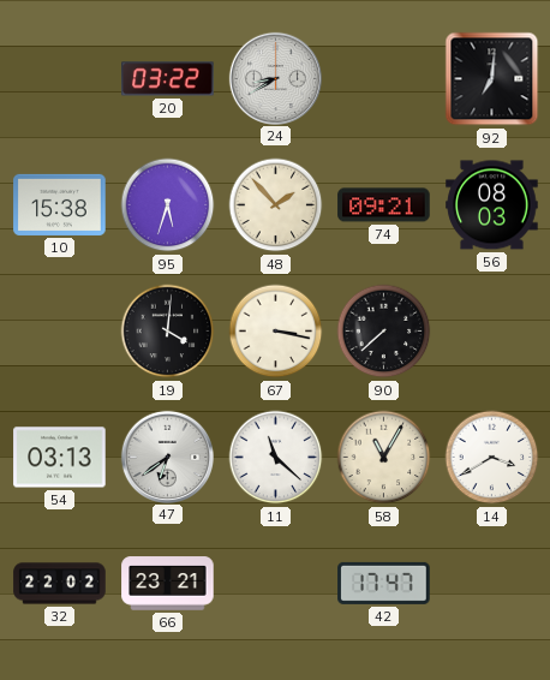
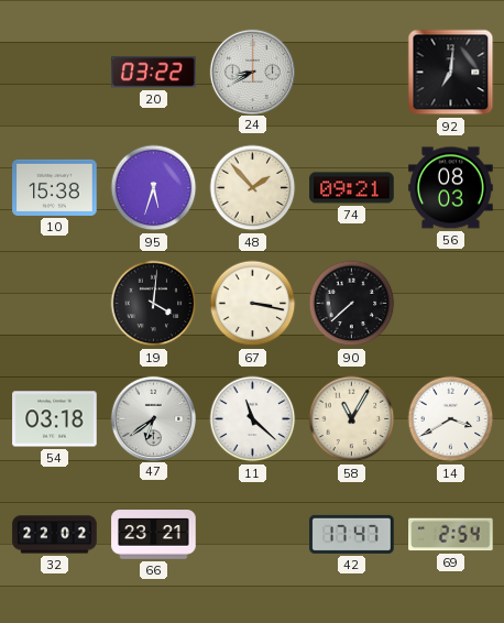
54: 03:13 -> 03:18
69: none -> 2:54
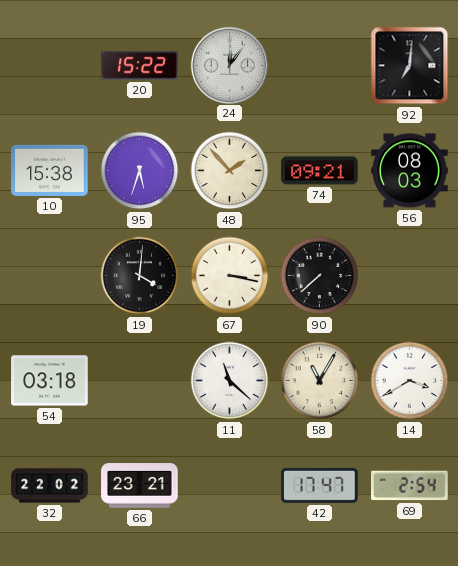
20: 03:22 -> 15:22
24: 8:40 -> 12:06
47: 6:39 -> none
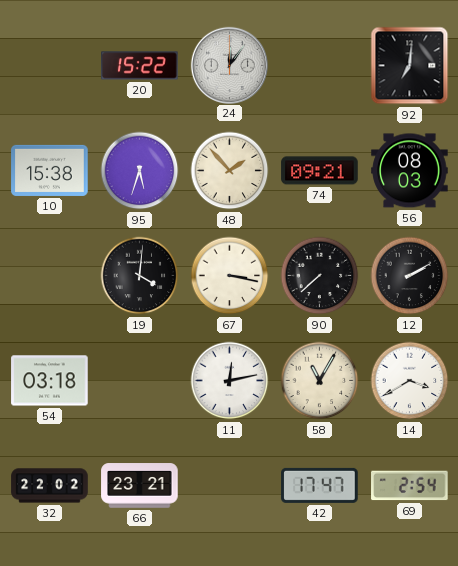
12: none -> 2:10
11: 11:22 -> 12:13
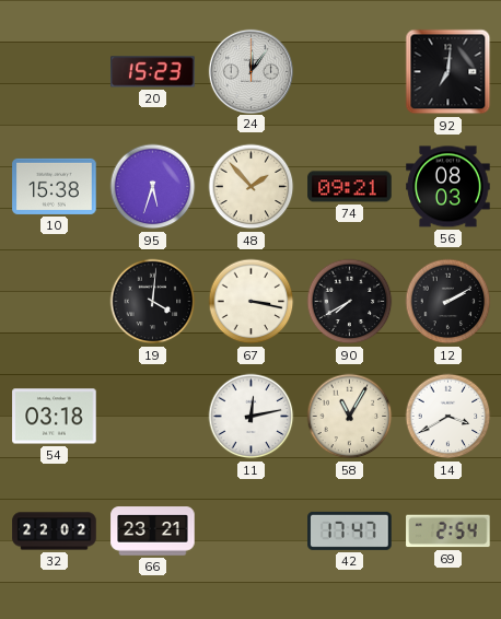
20: 15:22 -> 15:23
90: 7:38 -> 7:40
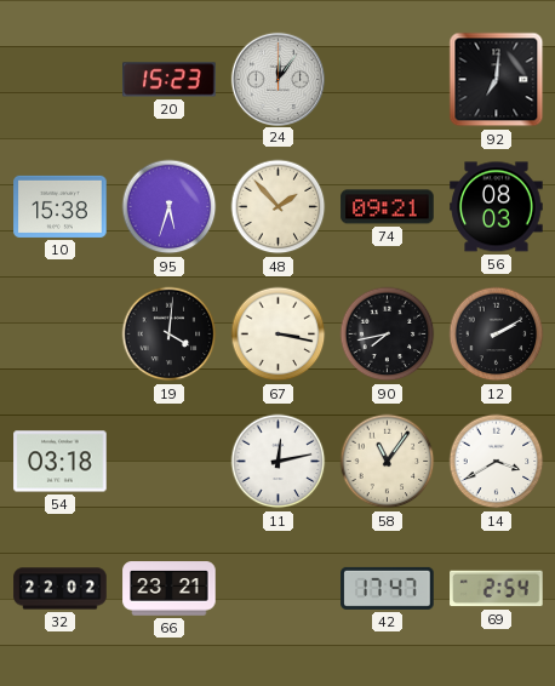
90: 7:40 -> 7:43
58: 11:05 -> 11:06
